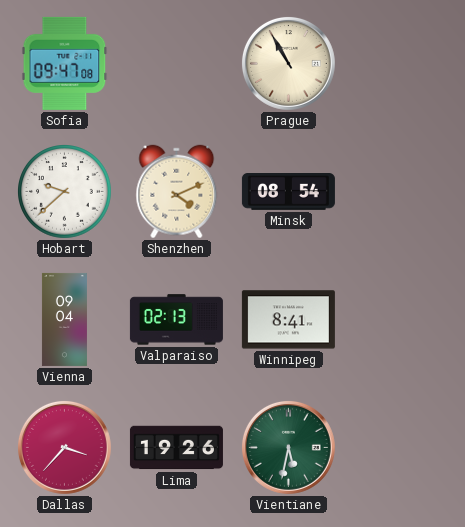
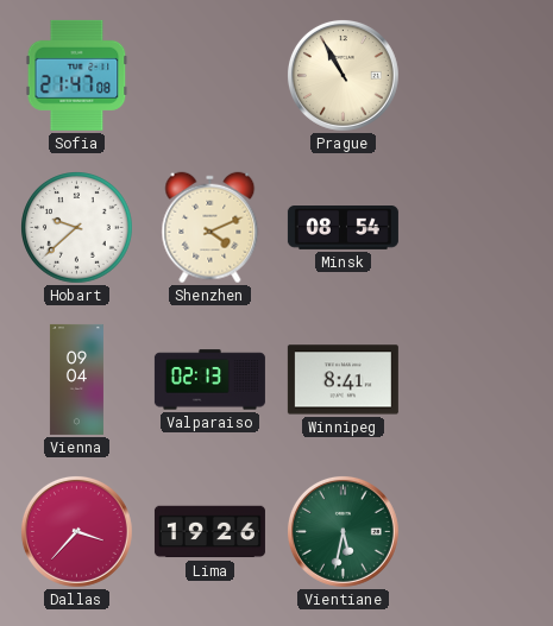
Sofia: 09:47 -> 21:47
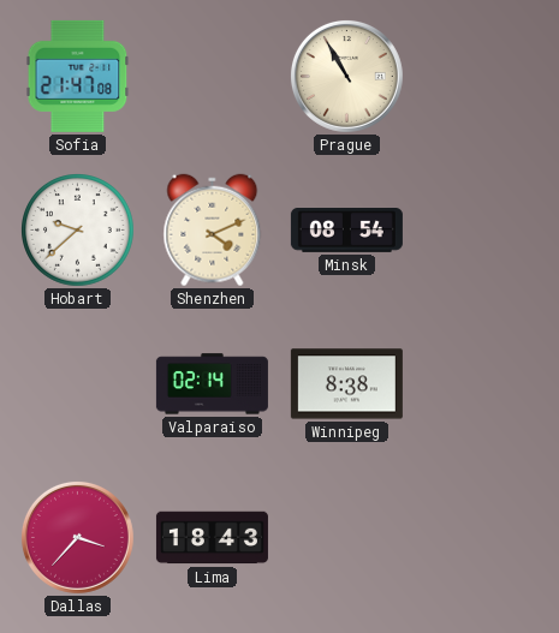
Vienna: 09:04 -> none
Valparaiso: 02:13 -> 02:14
Winnipeg: 8:41 -> 8:38
Lima: 19:26 -> 18:43
Vientiane: 5:32 -> none
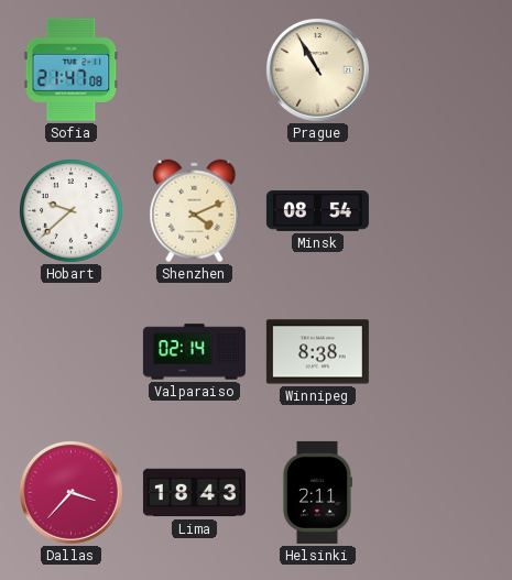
Helsinki: none -> 2:11
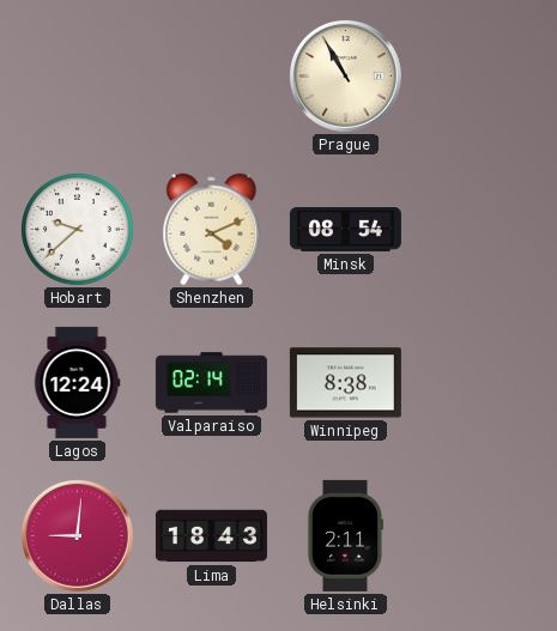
Sofia: 21:47 -> none
Lagos: none -> 12:24
Dallas: 3:37 -> 9:01
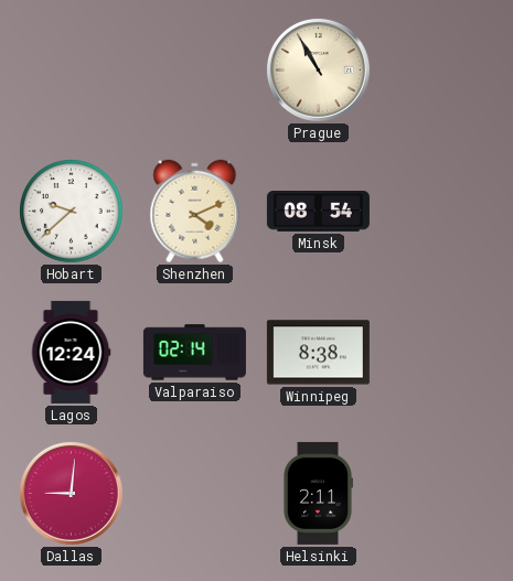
Lima: 18:43 -> none
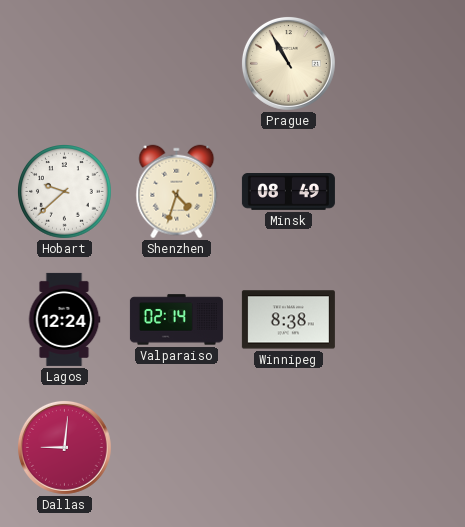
Shenzhen: 4:11 -> 4:33
Minsk: 08:54 -> 08:49
Helsinki: 2:11 -> none
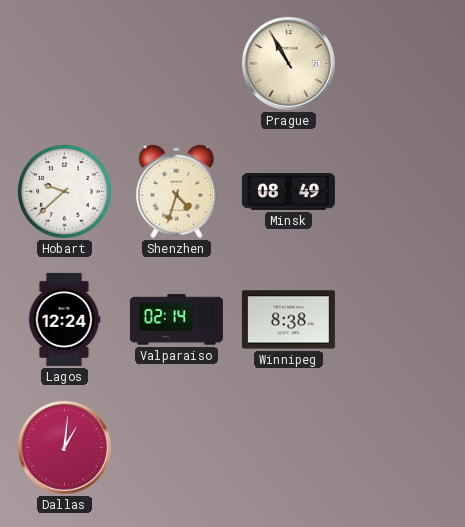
Dallas: 9:01 -> 1:01
